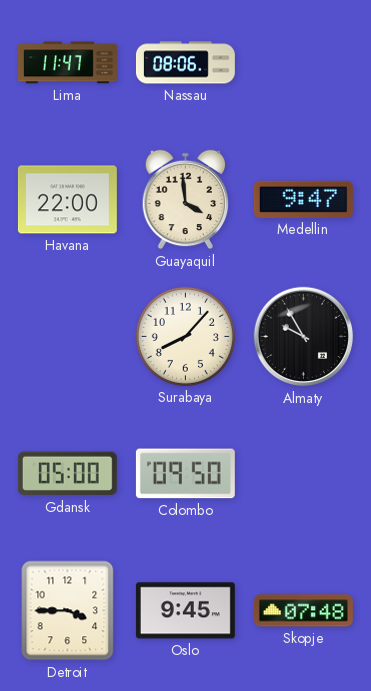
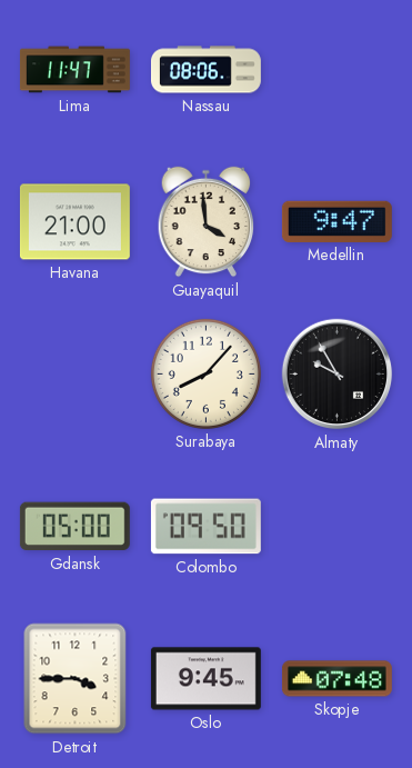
Havana: 22:00 -> 21:00
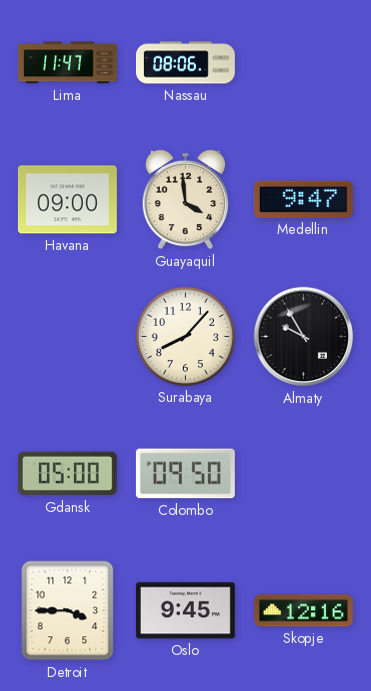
Havana: 21:00 -> 09:00
Skopje: 07:48 -> 12:16
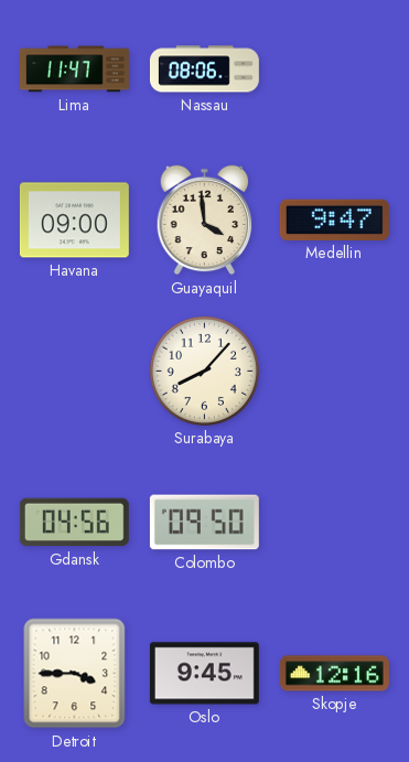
Almaty: 9:55 -> none
Gdansk: 05:00 -> 04:56
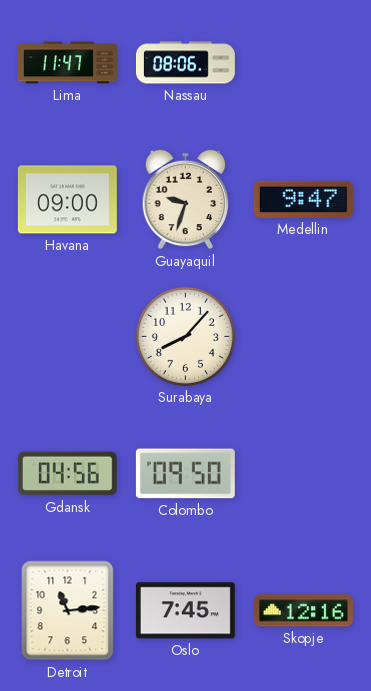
Guayaquil: 3:59 -> 9:33
Detroit: 3:45 -> 11:14
Oslo: 9:45 -> 7:45
